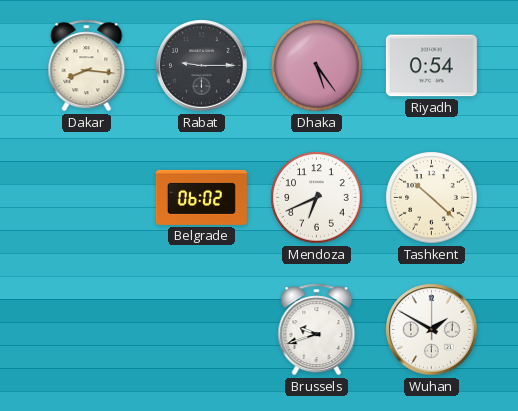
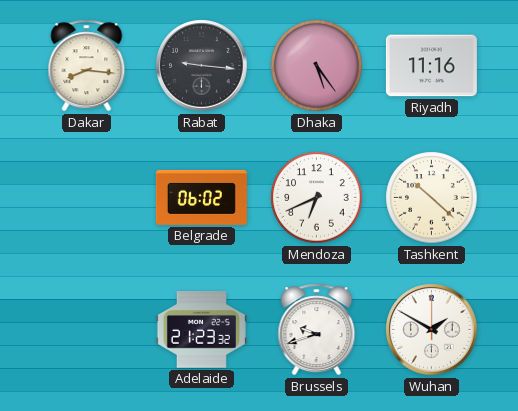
Rabat: 9:15 -> 9:16
Riyadh: 0:54 -> 11:16
Adelaide: none -> 21:23
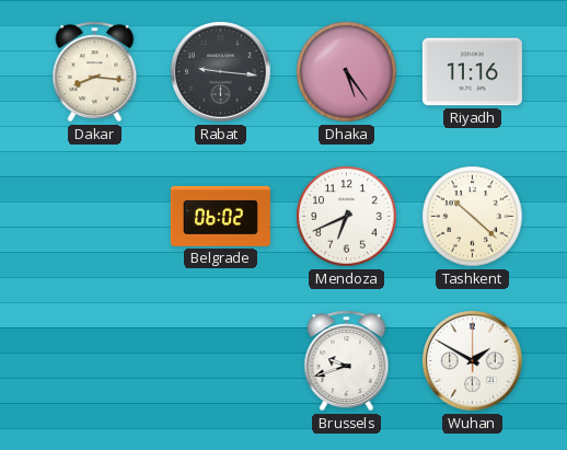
Adelaide: 21:23 -> none
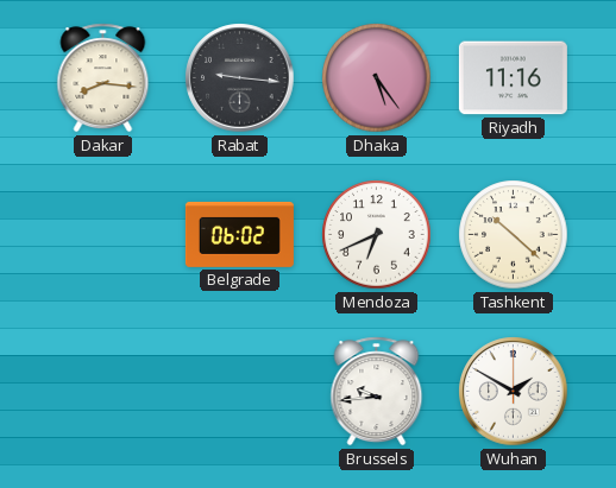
Brussels: 9:42 -> 9:44
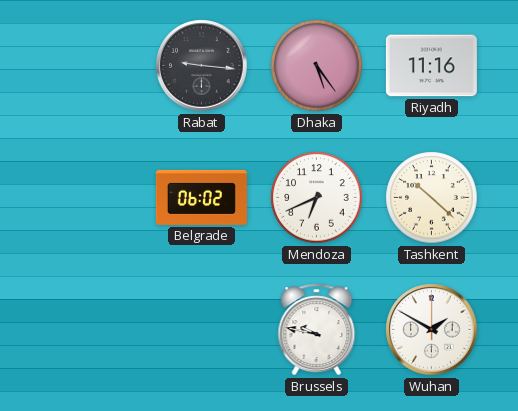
Dakar: 8:16 -> none
Brussels: 9:44 -> 9:47
